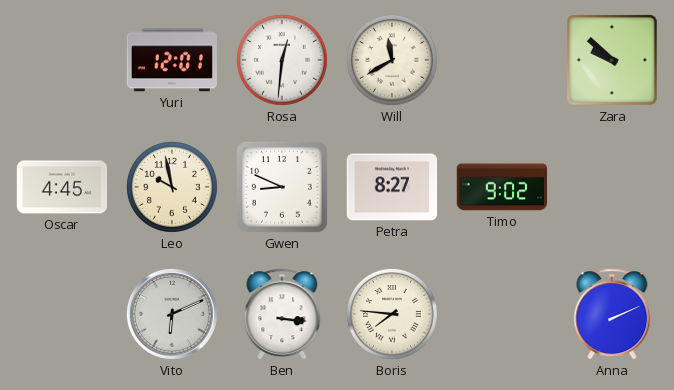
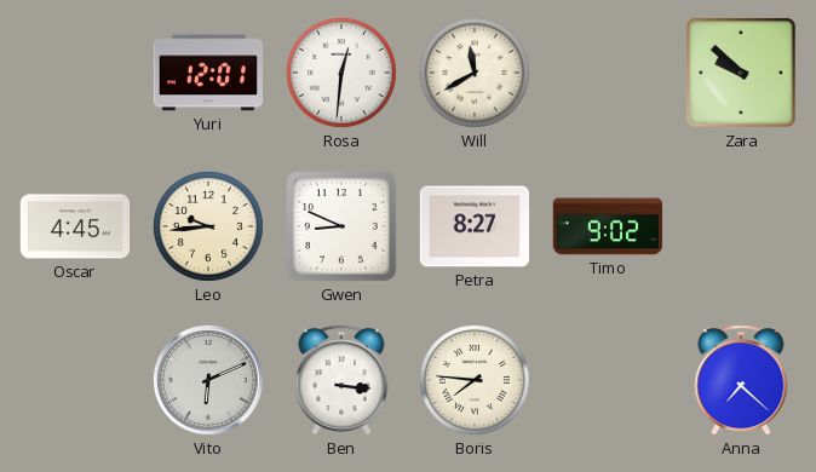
Leo: 9:58 -> 9:44
Anna: 2:11 -> 7:22
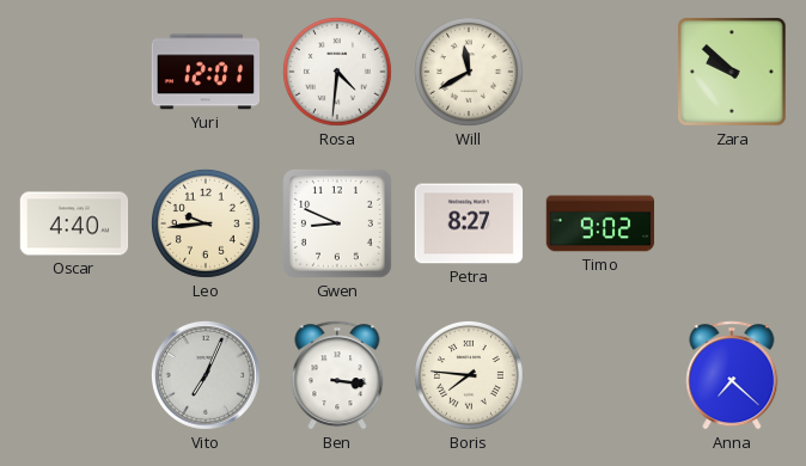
Rosa: 12:31 -> 4:31
Oscar: 4:45 -> 4:40
Vito: 6:11 -> 7:04
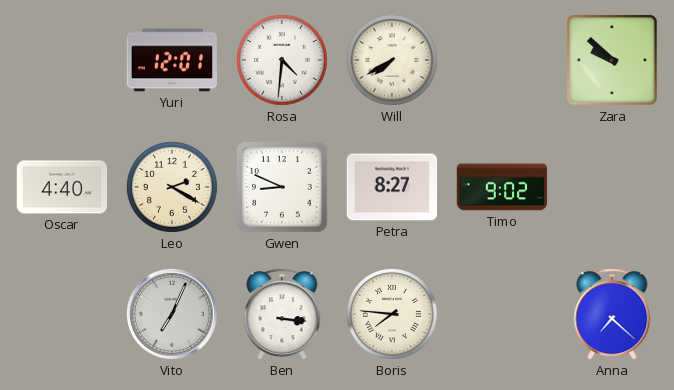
Will: 11:40 -> 7:40
Leo: 9:44 -> 2:20
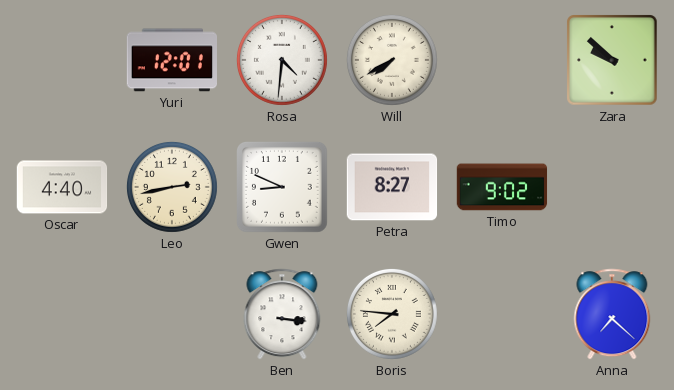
Leo: 2:20 -> 2:43
Vito: 7:04 -> none
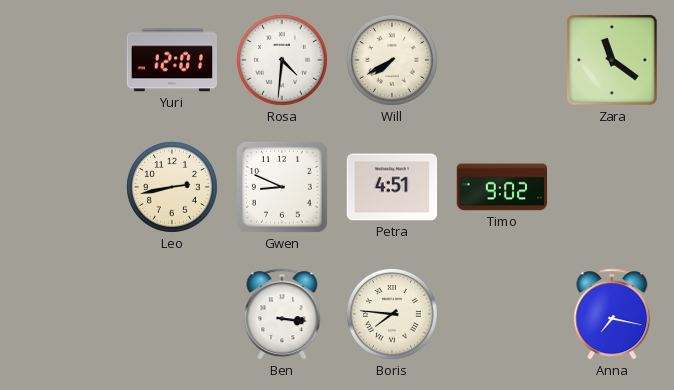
Zara: 9:52 -> 11:21
Oscar: 4:40 -> none
Petra: 8:27 -> 4:51
Anna: 7:22 -> 7:17
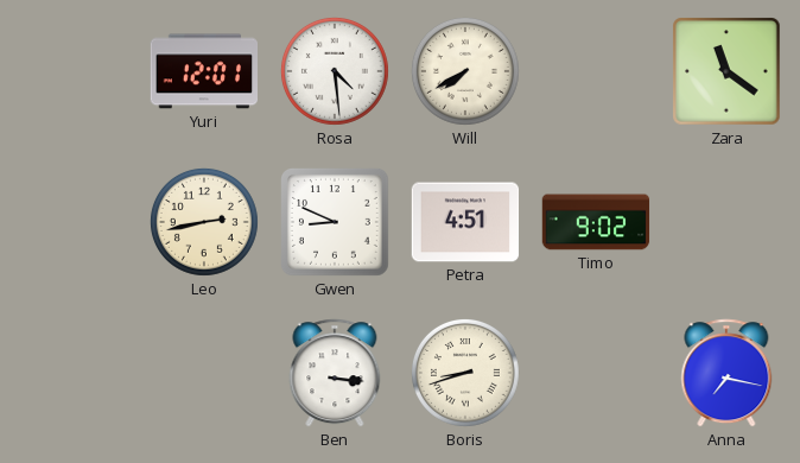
Rosa: 4:31 -> 4:29
Boris: 7:46 -> 8:42
